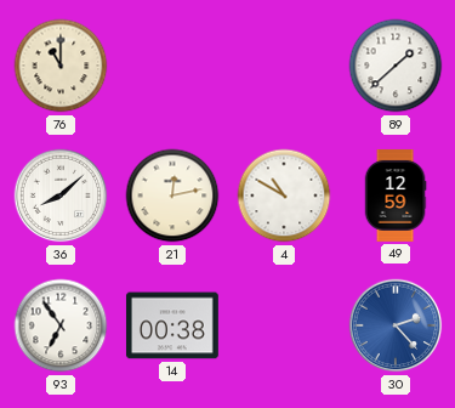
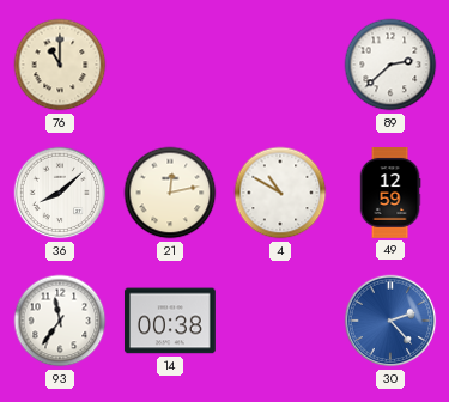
89: 1:38 -> 2:38
93: 6:54 -> 11:36
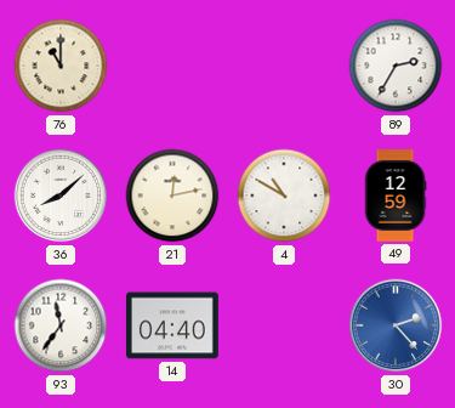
89: 2:38 -> 2:35
14: 00:38 -> 04:40
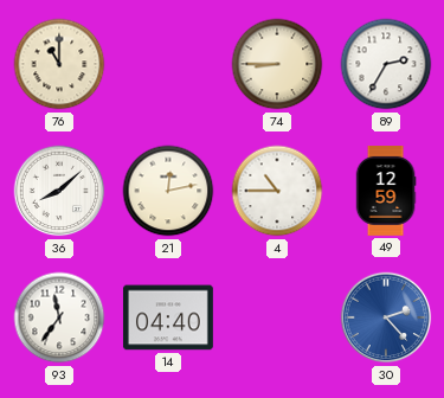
74: none -> 8:45
4: 10:50 -> 10:45
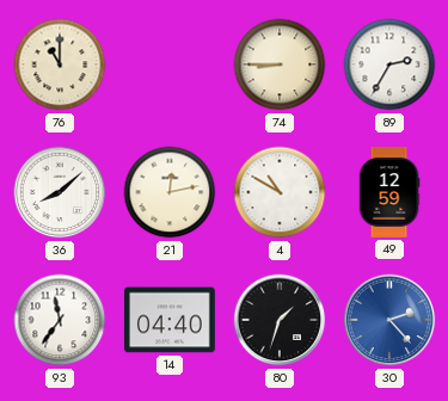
4: 10:45 -> 10:50
80: none -> 1:33
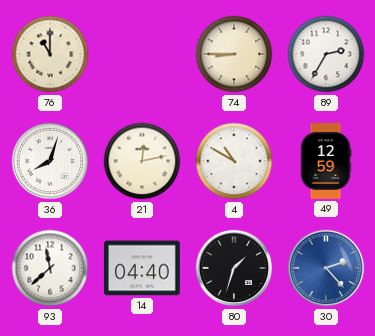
36: 8:08 -> 8:03
93: 11:36 -> 11:38
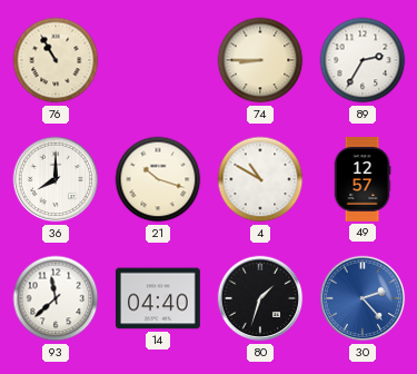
76: 11:00 -> 10:55
36: 8:03 -> 8:00
21: 12:13 -> 10:18
49: 12:59 -> 12:57
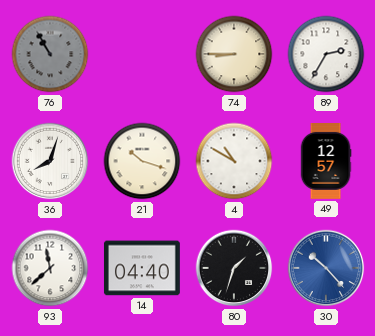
76 dial: cream -> grey
36: 8:00 -> 8:03
30: 2:23 -> 10:23
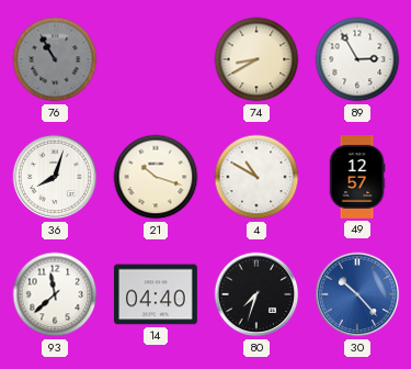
74: 8:45 -> 8:40
89: 2:35 -> 2:55
80: 1:33 -> 7:33
